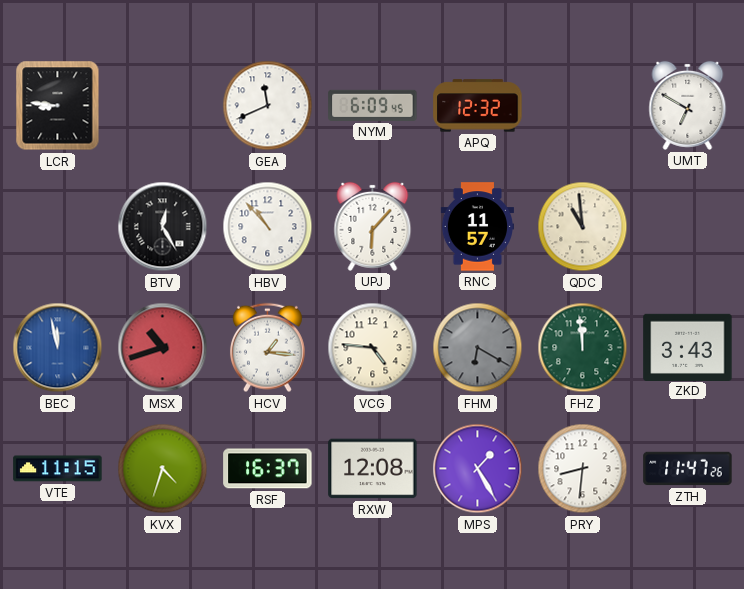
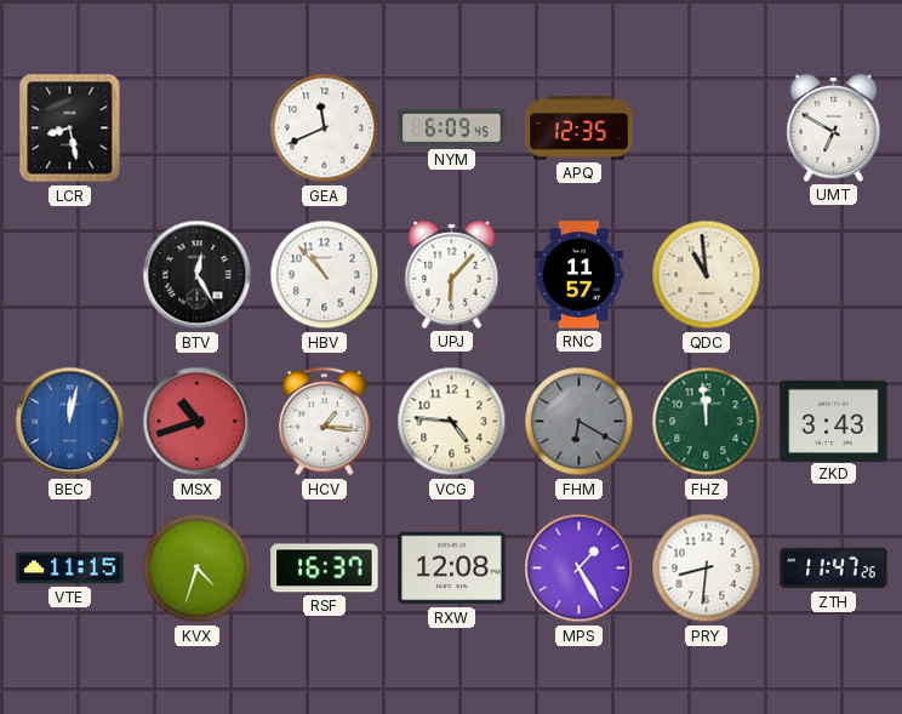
LCR: 8:46 -> 8:28
APQ: 12:32 -> 12:35
BEC: 11:58 -> 12:02
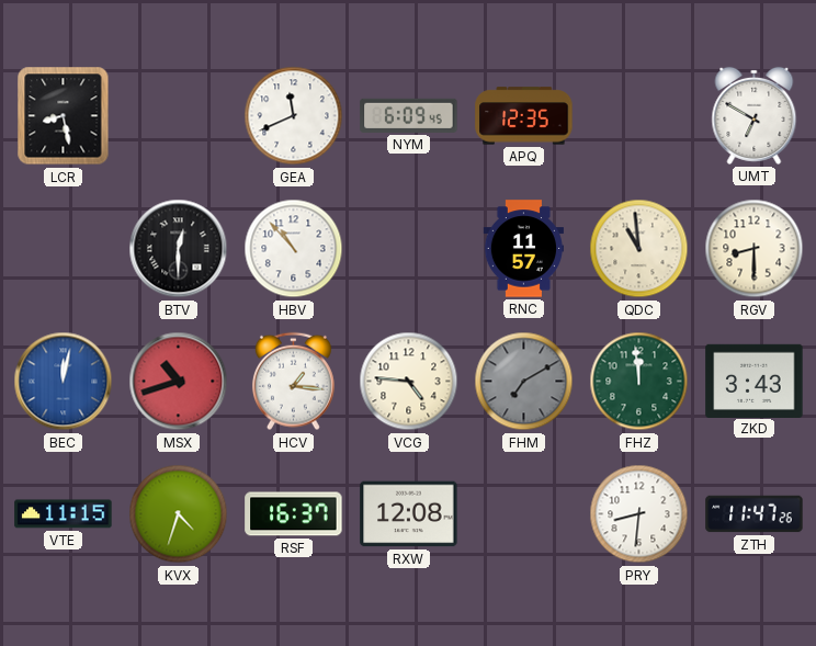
BTV: 12:25 -> 12:30
UPJ: 6:07 -> none
RGV: none -> 8:30
FHM: 6:20 -> 7:10
MPS: 1:25 -> none
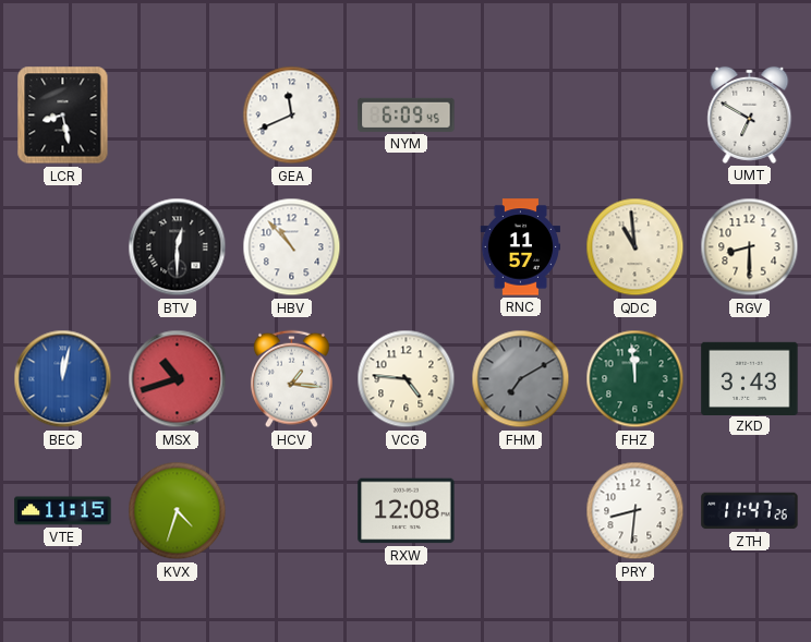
APQ: 12:35 -> none
RSF: 16:37 -> none
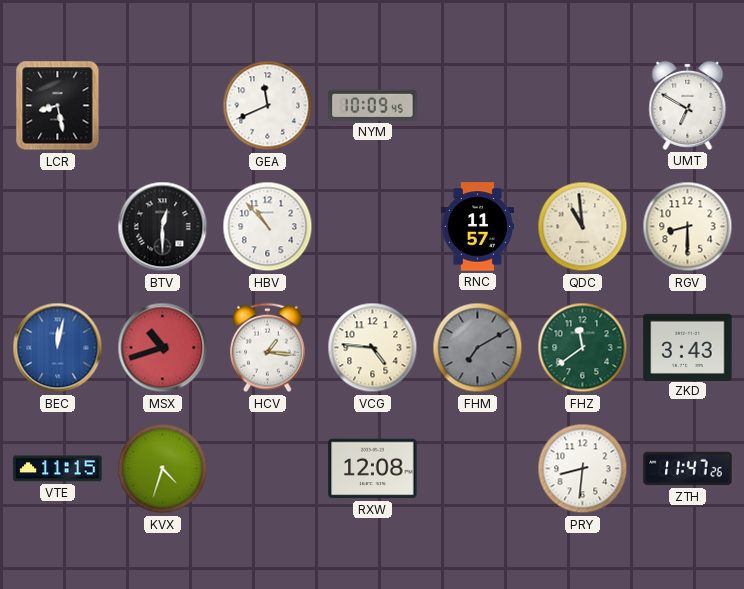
NYM: 6:09 -> 10:09
FHZ: 11:59 -> 11:39
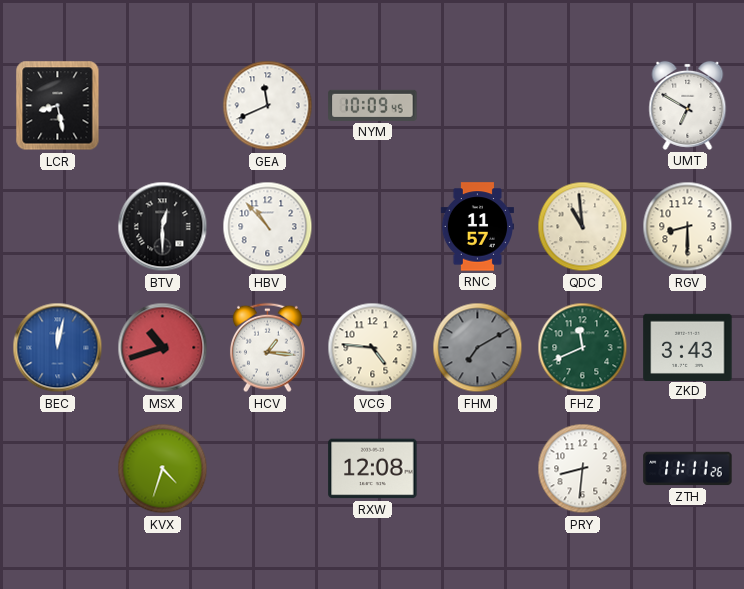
FHZ: 11:39 -> 11:41
VTE: 11:15 -> none
ZTH: 11:47 -> 11:11
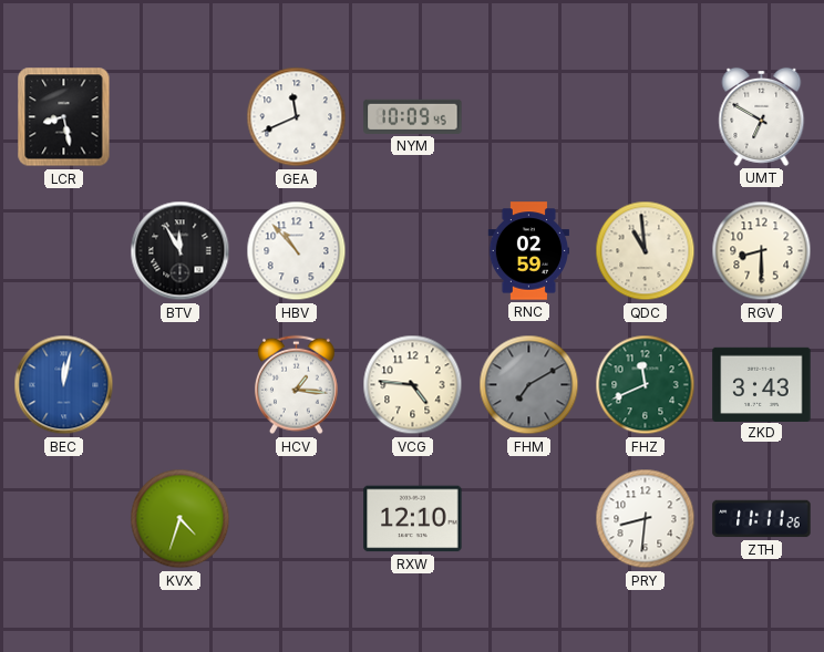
BTV: 12:30 -> 11:55
RNC: 11:57 -> 02:59
MSX: 10:42 -> none
RXW: 12:08 -> 12:10
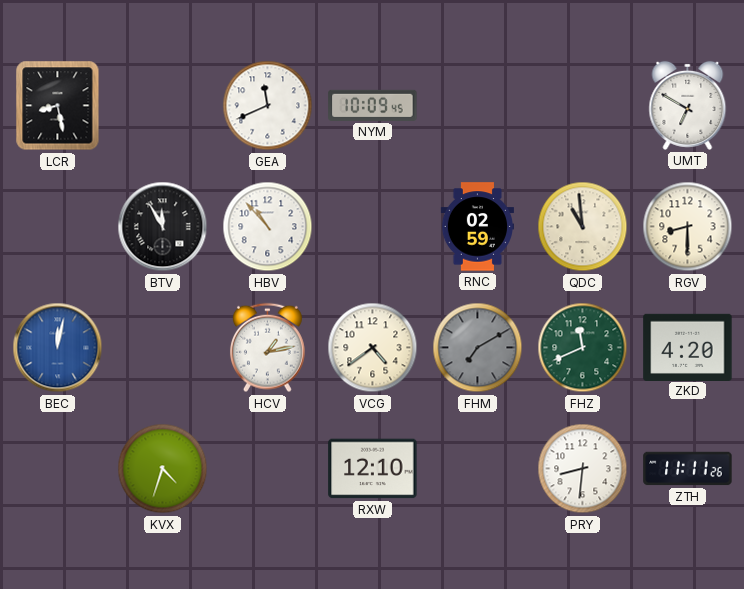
HCV: 1:16 -> 1:13
VCG: 4:46 -> 4:39
ZKD: 3:43 -> 4:20
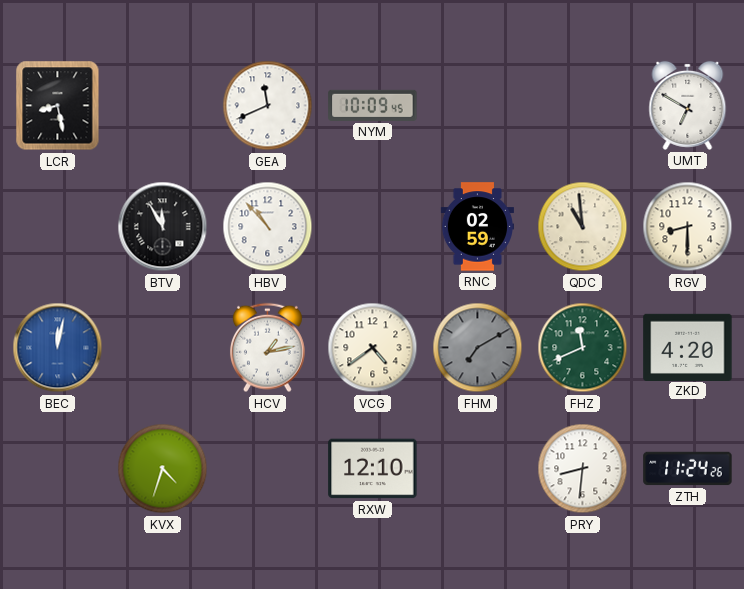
ZTH: 11:11 -> 11:24
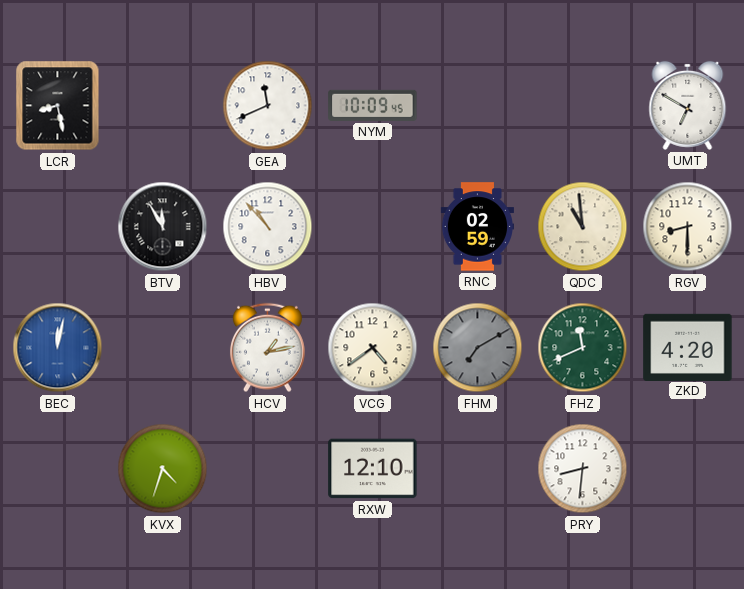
ZTH: 11:24 -> none
